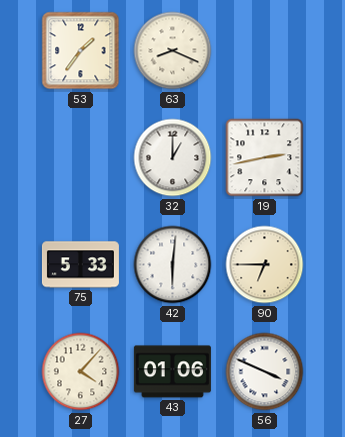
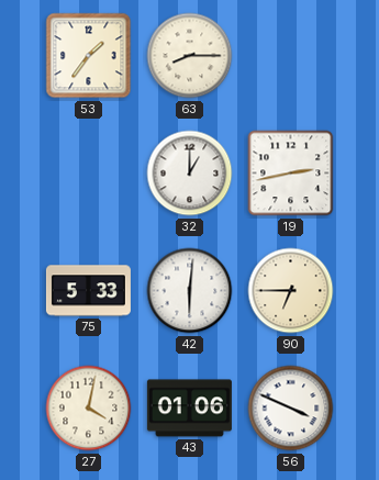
63: 8:19 -> 8:15
27: 4:07 -> 4:02
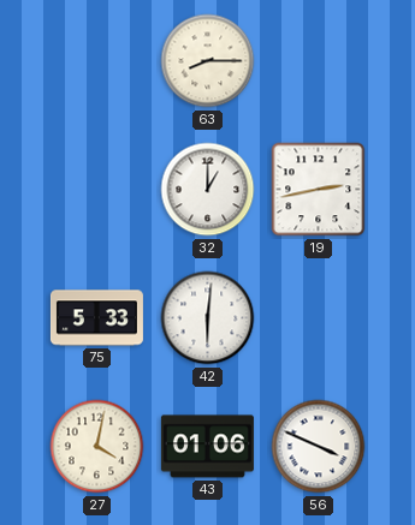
53: 1:36 -> none
90: 6:45 -> none
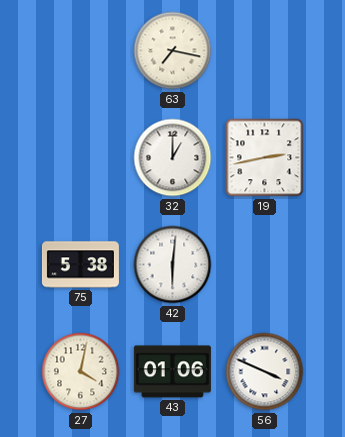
63: 8:15 -> 7:17
75: 5:33 -> 5:38
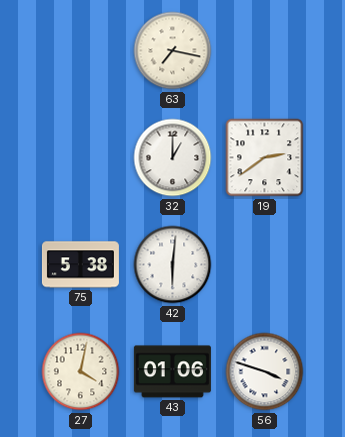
19: 2:43 -> 2:39
56: 3:49 -> 3:48
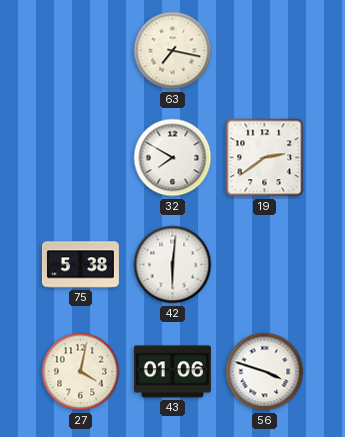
32: 1:00 -> 7:50
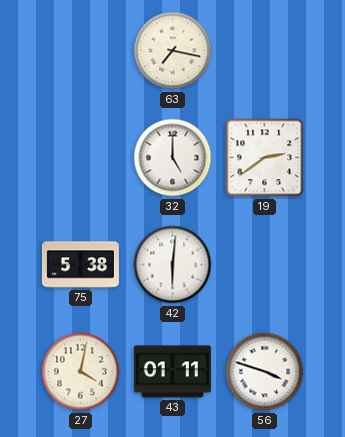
32: 7:50 -> 5:00
43: 01:06 -> 01:11
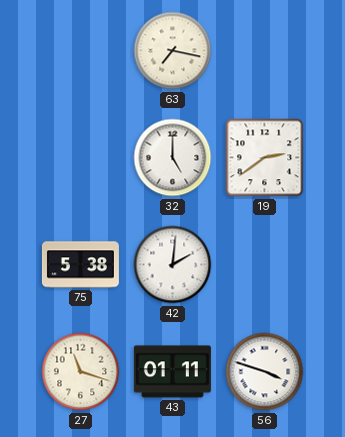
42: 6:01 -> 2:01
27: 4:02 -> 11:18
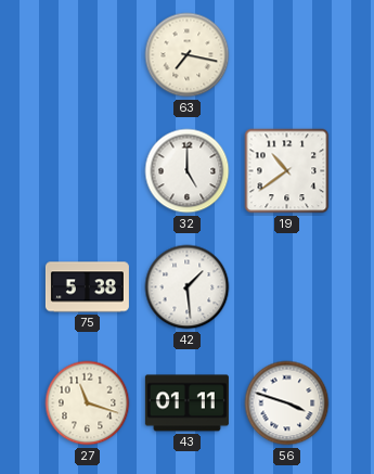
19: 2:39 -> 10:39
42: 2:01 -> 1:29
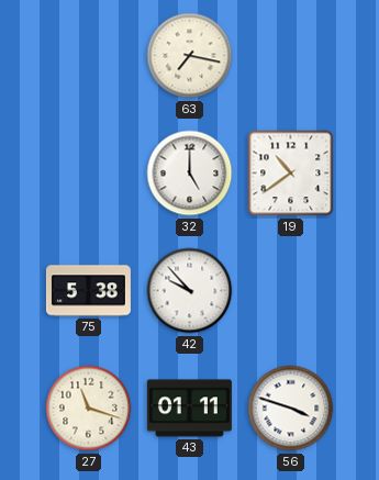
42: 1:29 -> 9:53
